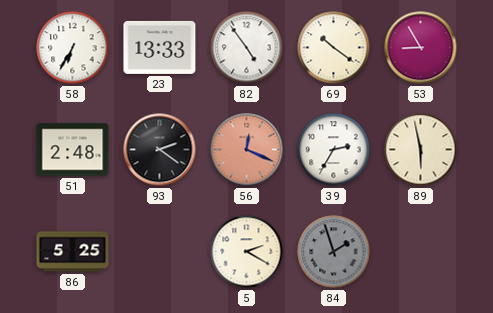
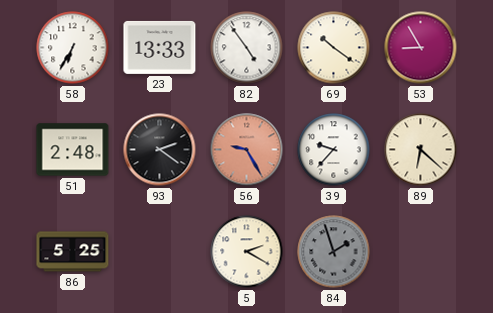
56: 12:19 -> 9:25
39: 2:35 -> 9:37
89: 5:58 -> 6:22
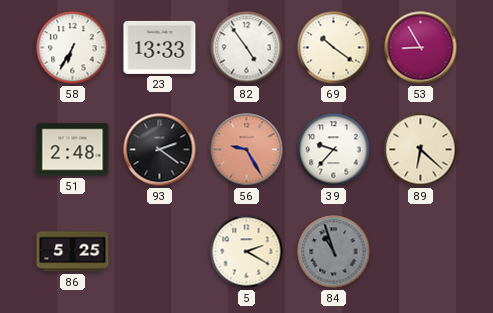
84: 1:57 -> 10:57
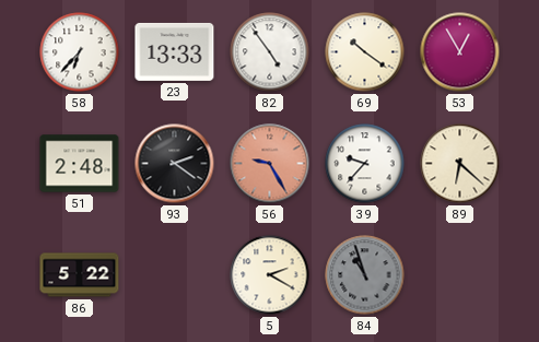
58: 6:35 -> 6:37
53: 8:55 -> 12:55
86: 5:25 -> 5:22
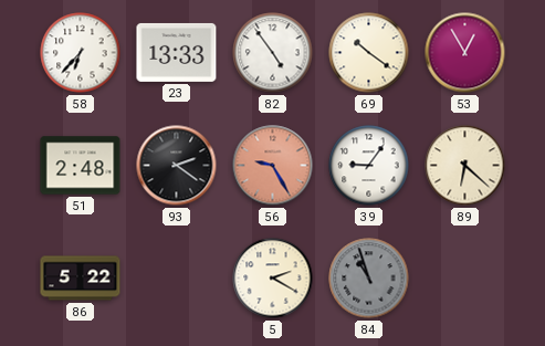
39: 9:37 -> 9:06
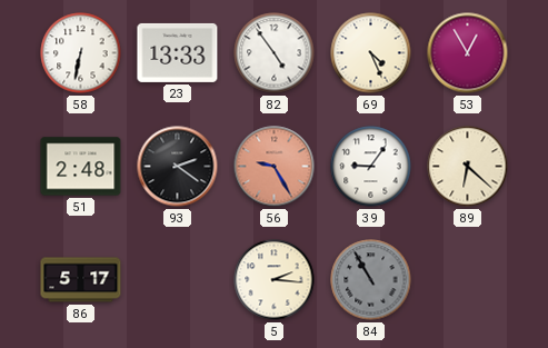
58: 6:37 -> 6:32
69: 10:21 -> 4:26
86: 5:22 -> 5:17
5: 2:20 -> 2:16
84: 10:57 -> 10:55
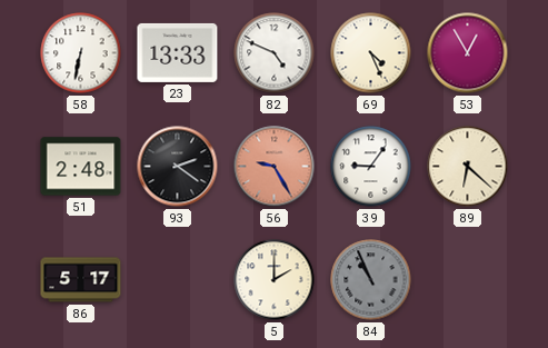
82: 4:54 -> 4:49
5: 2:16 -> 2:00
84: 10:55 -> 10:56
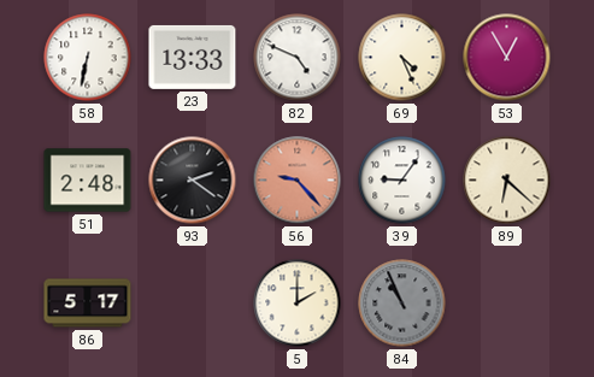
56: 9:25 -> 9:23
